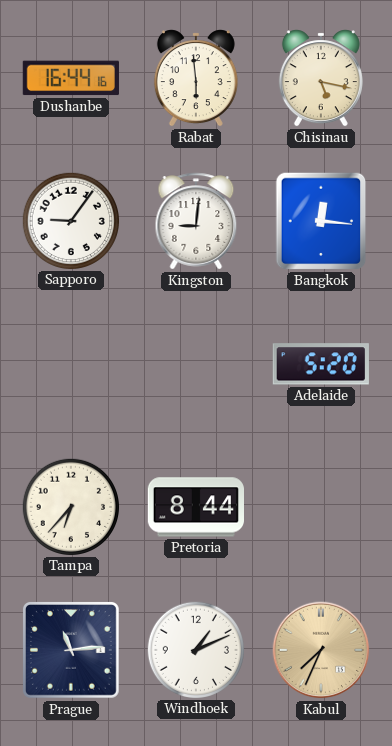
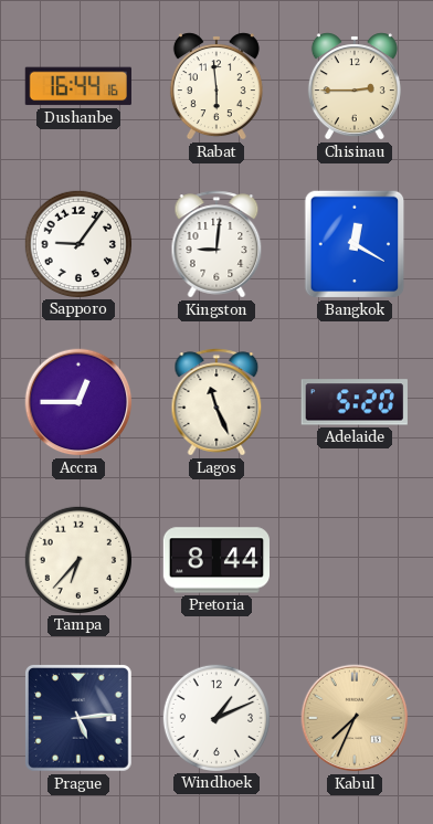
Chisinau: 5:17 -> 2:45
Bangkok: 12:16 -> 12:20
Accra: none -> 12:45
Lagos: none -> 11:26
Prague: 11:14 -> 5:14
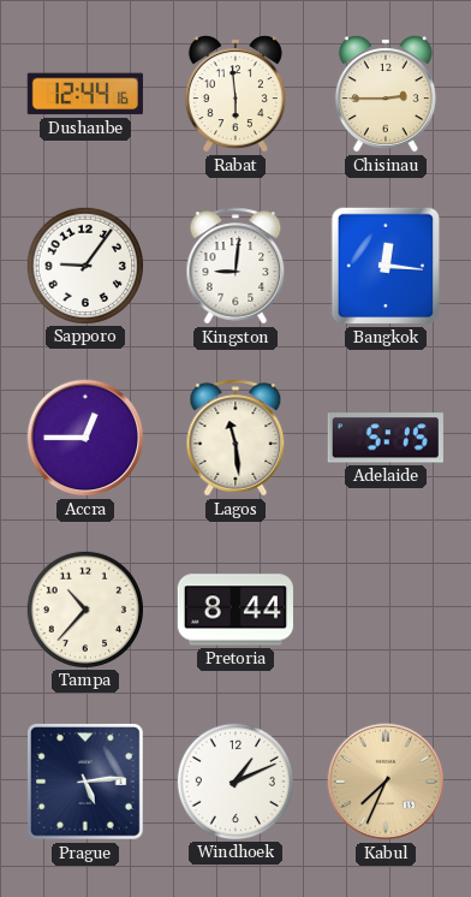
Dushanbe: 16:44 -> 12:44
Bangkok: 12:20 -> 12:16
Lagos: 11:26 -> 11:29
Adelaide: 5:20 -> 5:15
Tampa: 6:37 -> 10:37
